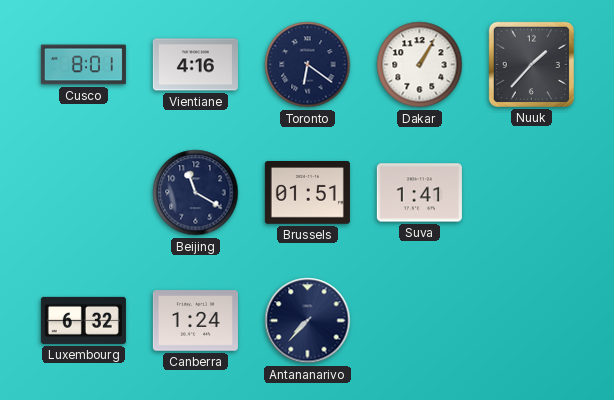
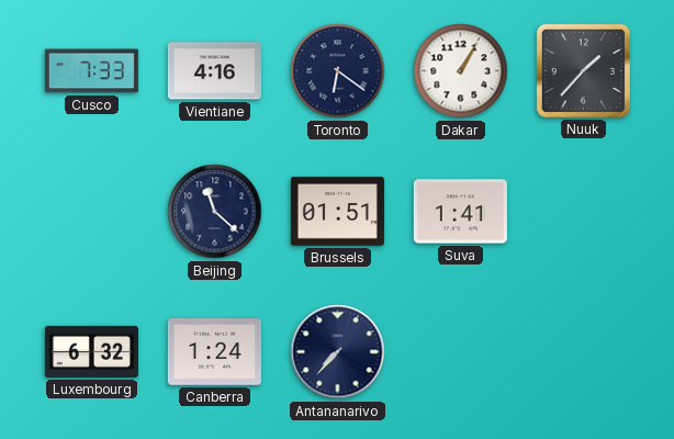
Cusco: 8:01 -> 7:33
Beijing: 11:20 -> 11:22
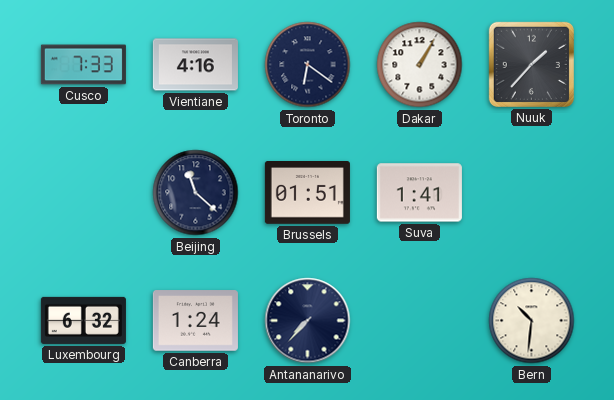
Bern: none -> 10:31
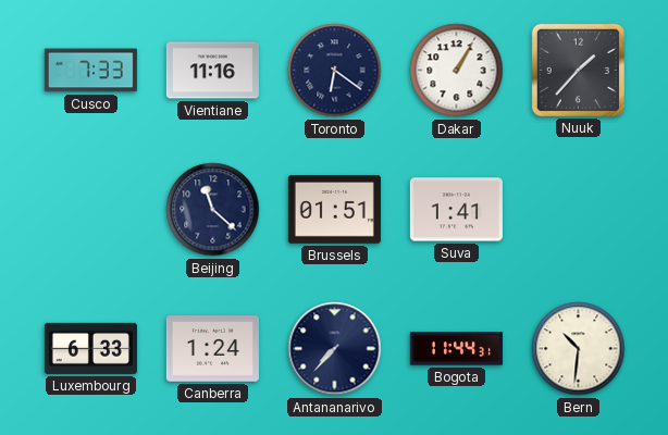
Vientiane: 4:16 -> 11:16
Luxembourg: 6:32 -> 6:33
Bogota: none -> 11:44
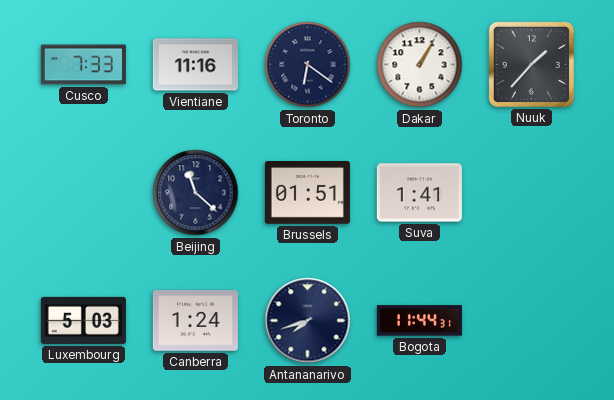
Luxembourg: 6:33 -> 5:03
Antananarivo: 7:37 -> 7:42
Bern: 10:31 -> none
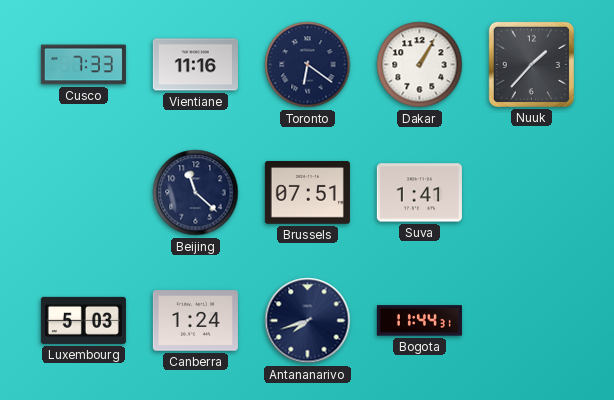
Brussels: 01:51 -> 07:51
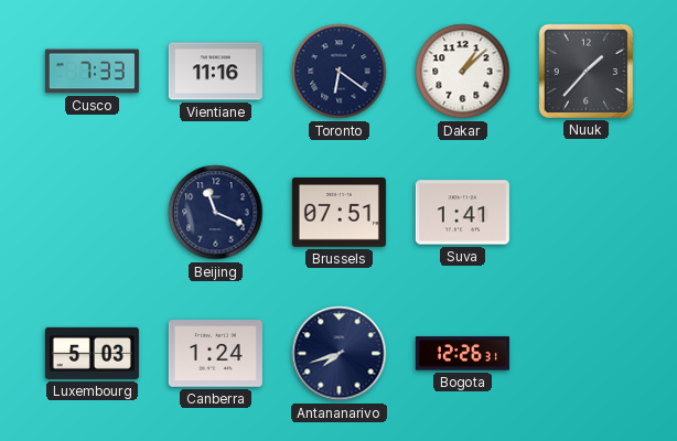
Dakar: 1:05 -> 1:08
Beijing: 11:22 -> 11:19
Bogota: 11:44 -> 12:26
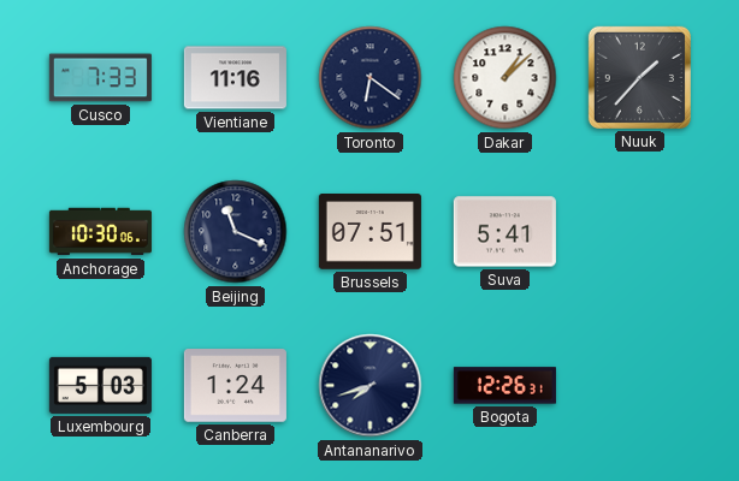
Anchorage: none -> 10:30
Suva: 1:41 -> 5:41
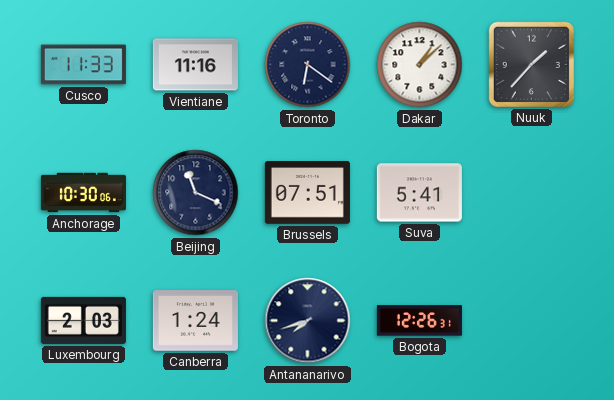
Cusco: 7:33 -> 11:33
Luxembourg: 5:03 -> 2:03
